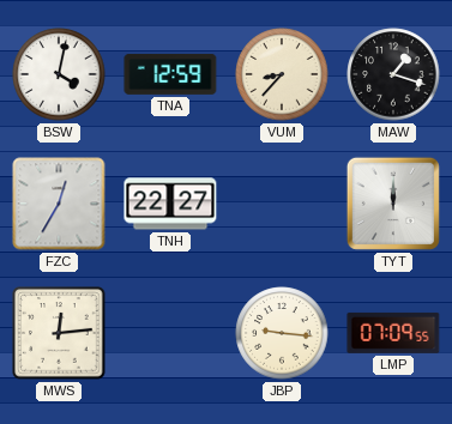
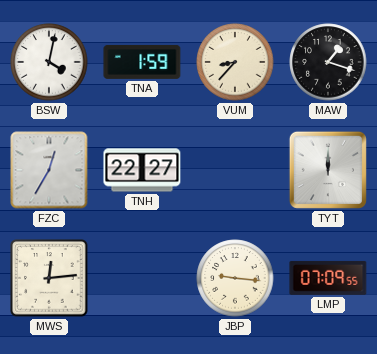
TNA: 12:59 -> 1:59
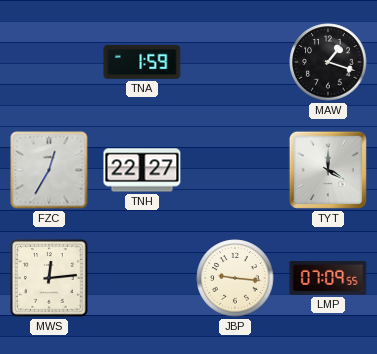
BSW: 4:02 -> none
VUM: 8:37 -> none
TYT: 12:00 -> 4:00
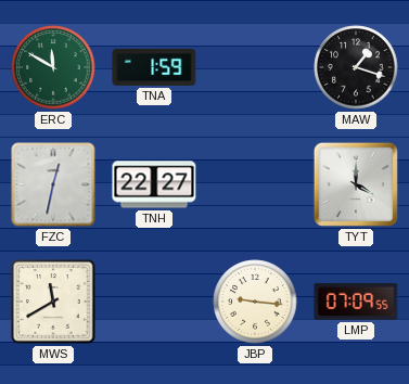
ERC: none -> 11:50
FZC: 12:35 -> 12:32
MWS: 12:14 -> 11:40
